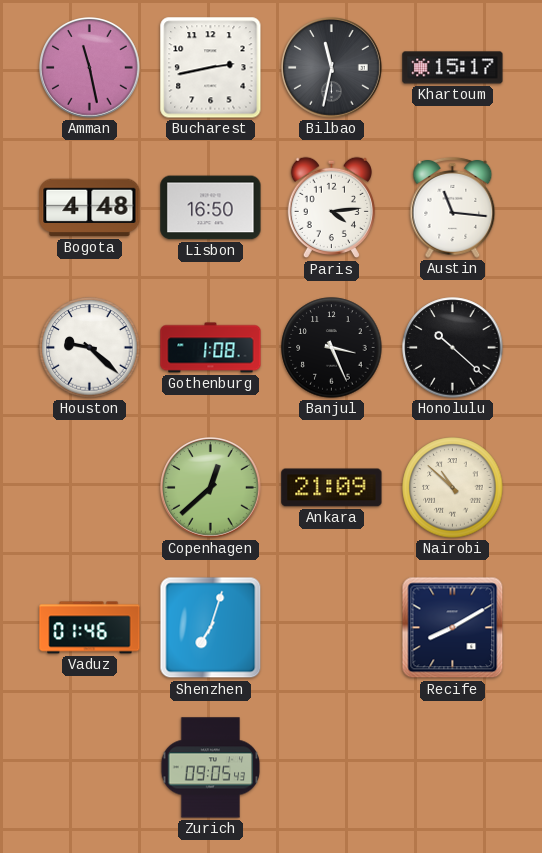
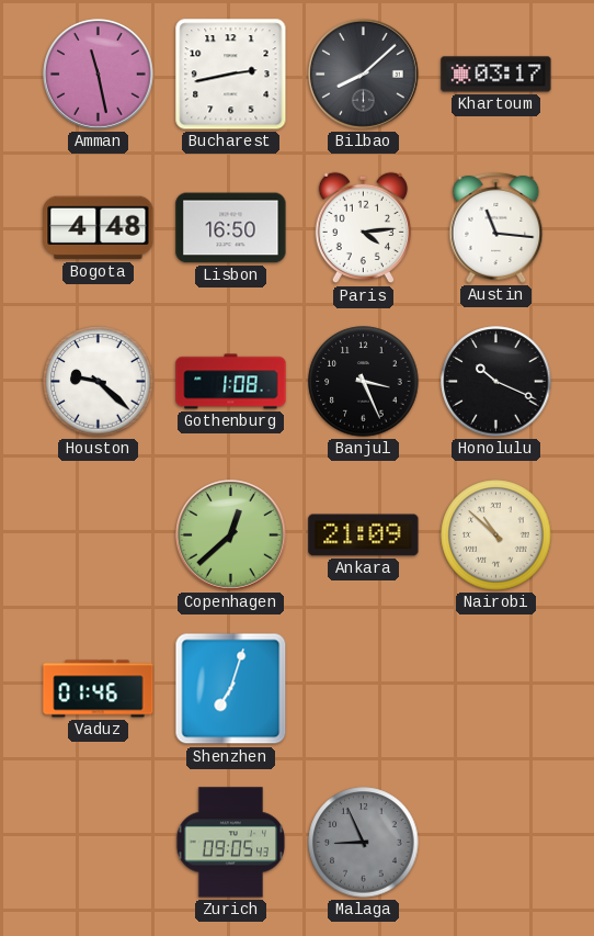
Bilbao: 11:32 -> 8:08
Khartoum: 15:17 -> 03:17
Honolulu: 10:22 -> 10:19
Recife: 8:10 -> none
Malaga: none -> 8:56
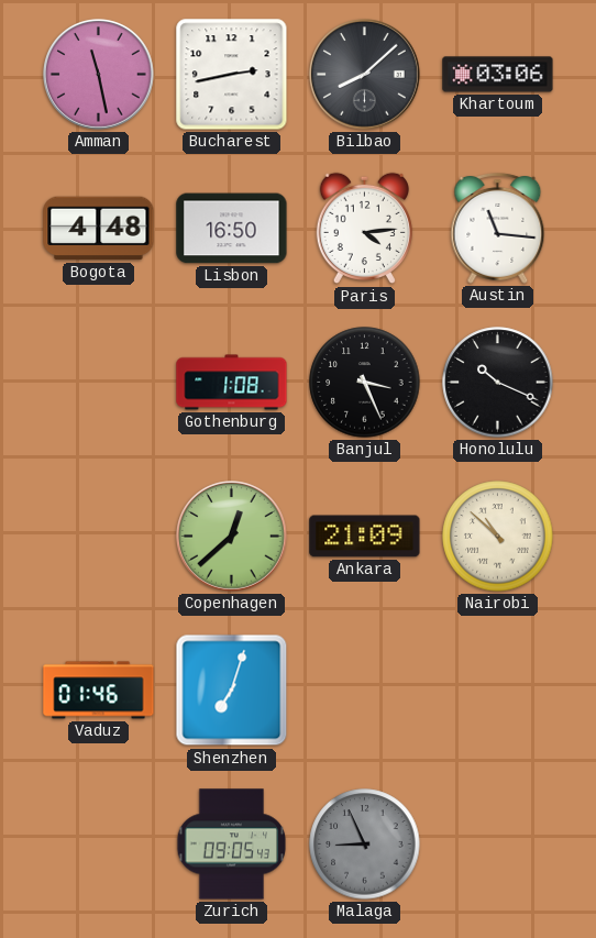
Khartoum: 03:17 -> 03:06
Houston: 9:22 -> none
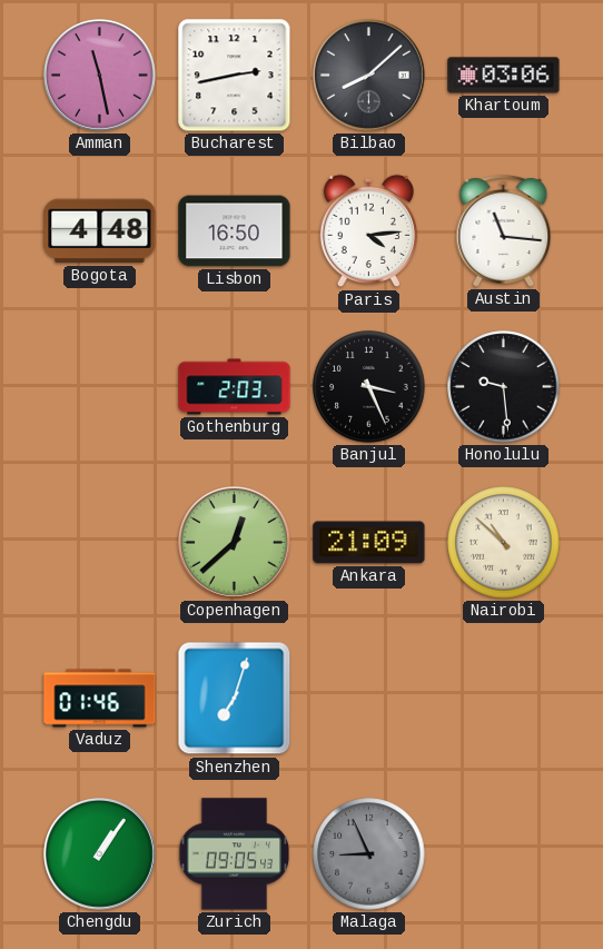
Gothenburg: 1:08 -> 2:03
Honolulu: 10:19 -> 9:29
Chengdu: none -> 1:06
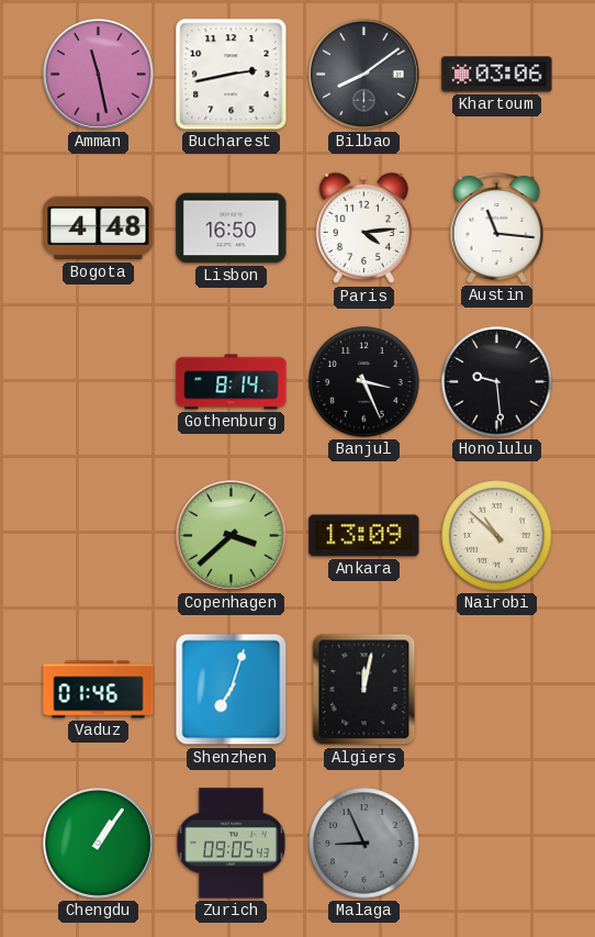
Bilbao: 8:08 -> 8:09
Gothenburg: 2:03 -> 8:14
Copenhagen: 12:38 -> 3:38
Ankara: 21:09 -> 13:09
Algiers: none -> 12:02
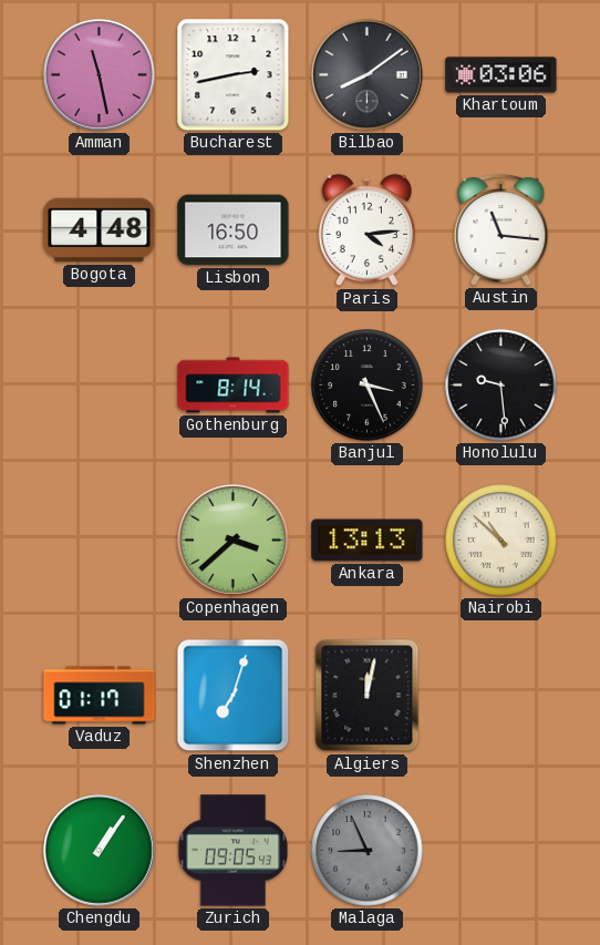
Ankara: 13:09 -> 13:13
Vaduz: 01:46 -> 01:17
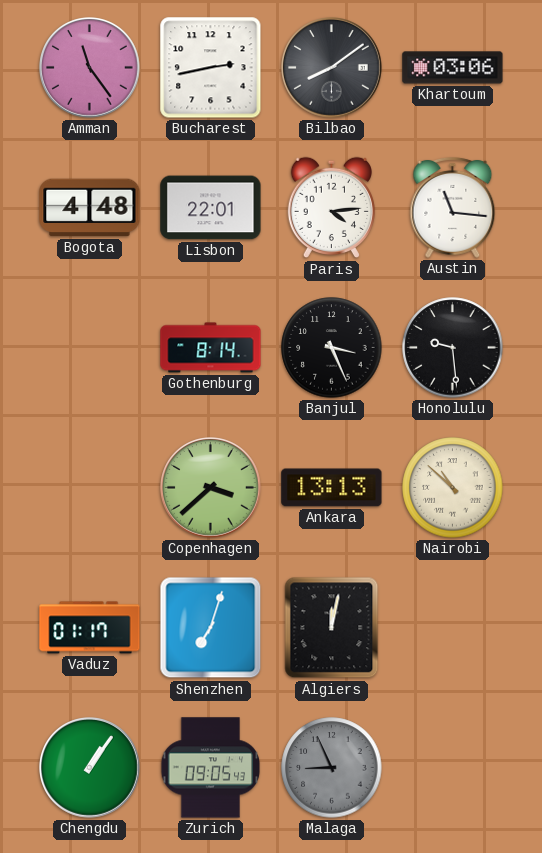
Amman: 11:28 -> 11:24
Lisbon: 16:50 -> 22:01
